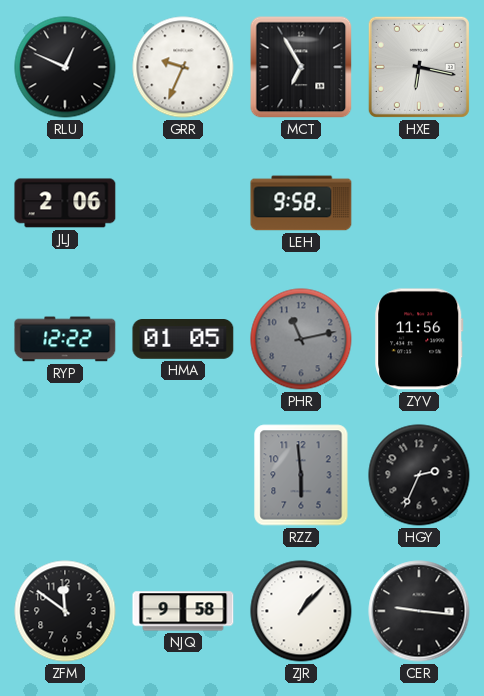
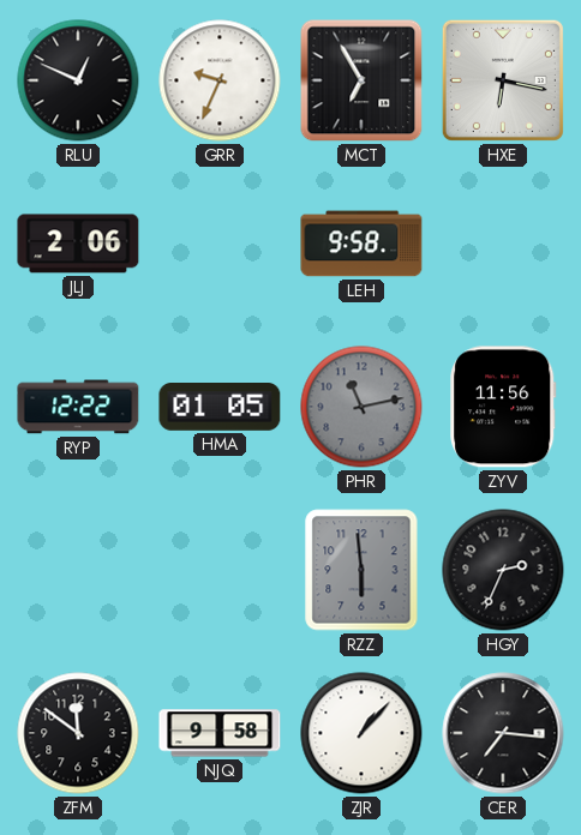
CER: 9:16 -> 7:16
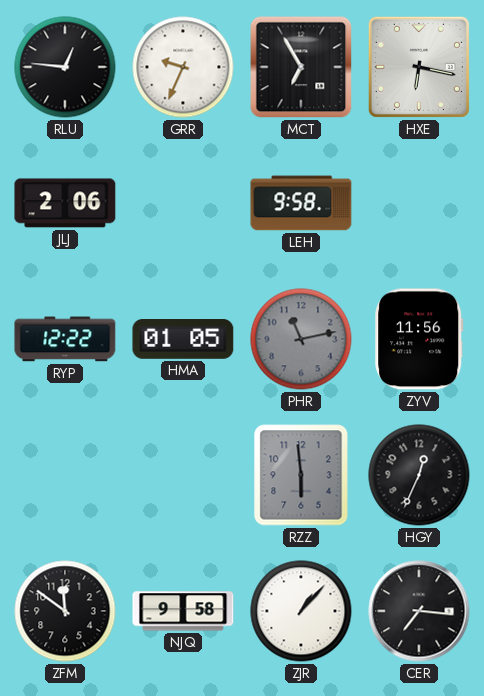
RLU: 12:49 -> 12:46
HGY: 2:34 -> 12:34
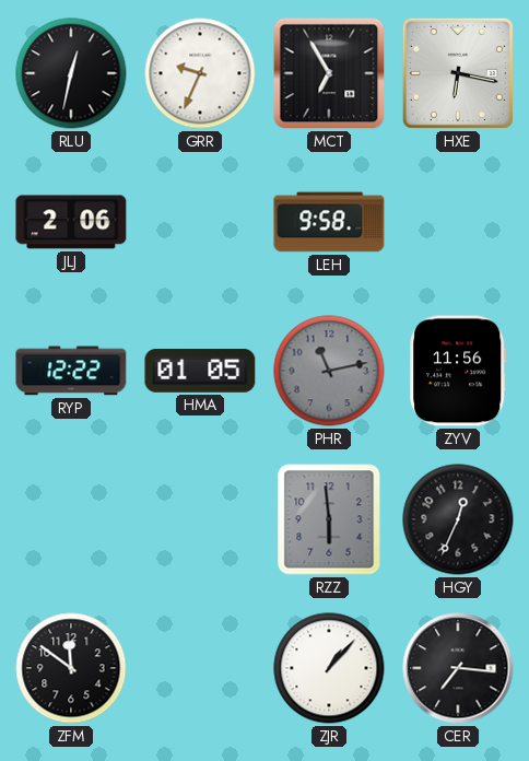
RLU: 12:46 -> 12:32
NJQ: 9:58 -> none
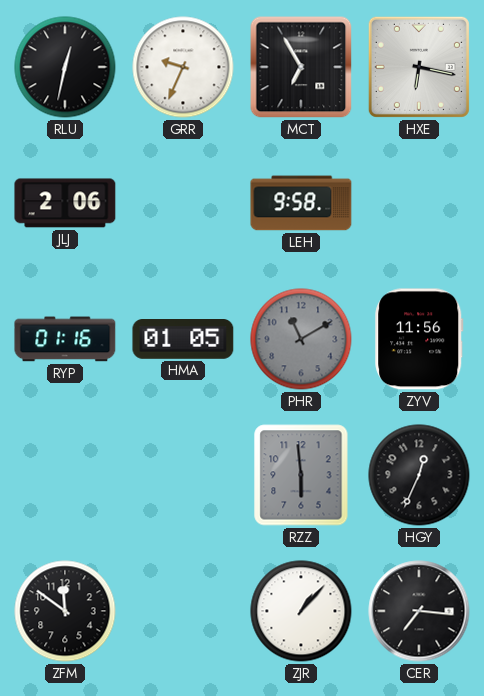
RYP: 12:22 -> 01:16
PHR: 11:13 -> 11:10
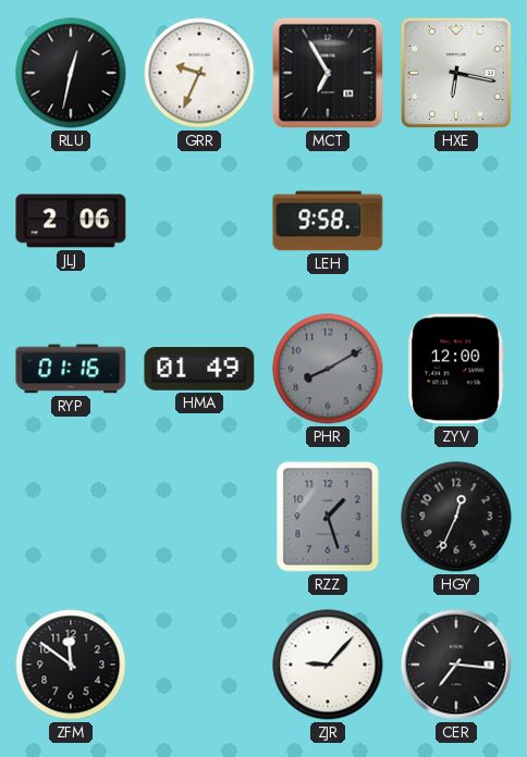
HMA: 01:05 -> 01:49
PHR: 11:10 -> 8:10
ZYV: 11:56 -> 12:00
RZZ: 5:59 -> 1:27
ZJR: 1:07 -> 9:07
